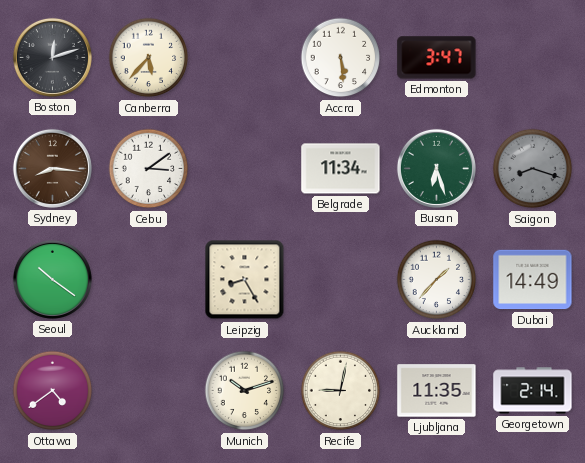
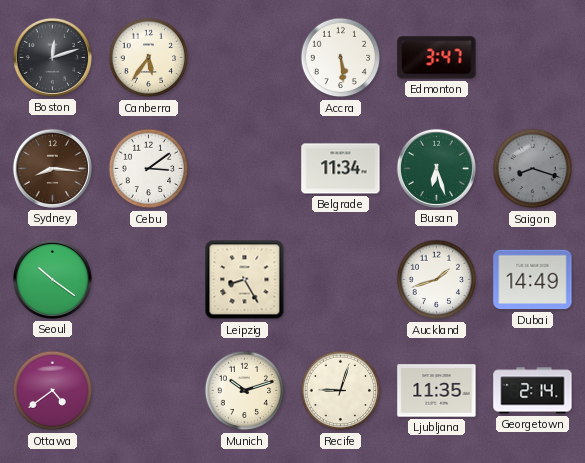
Canberra: 5:37 -> 5:36
Auckland: 1:37 -> 1:42
Recife: 9:02 -> 9:03
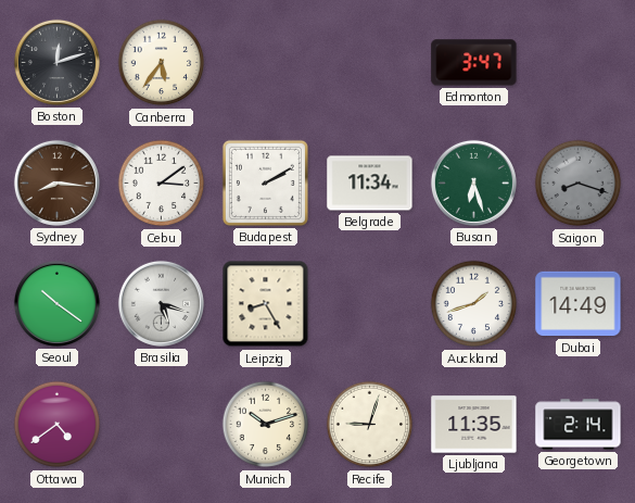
Accra: 5:29 -> none
Budapest: none -> 2:10
Brasilia: none -> 5:18
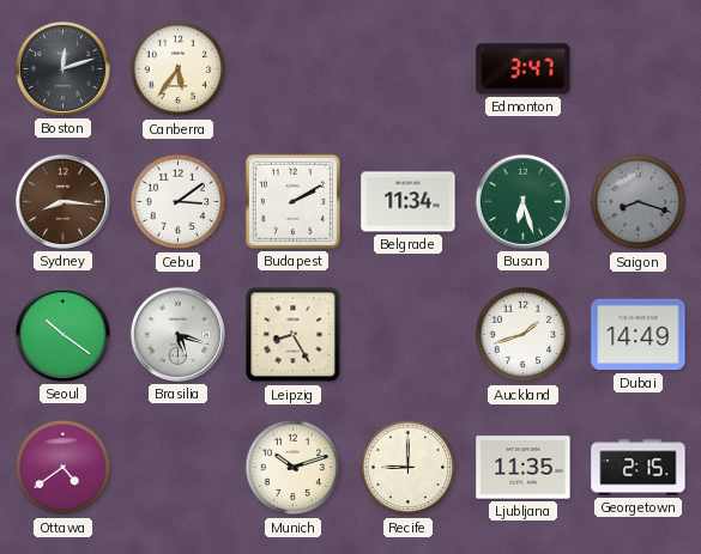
Recife: 9:03 -> 9:00
Georgetown: 2:14 -> 2:15
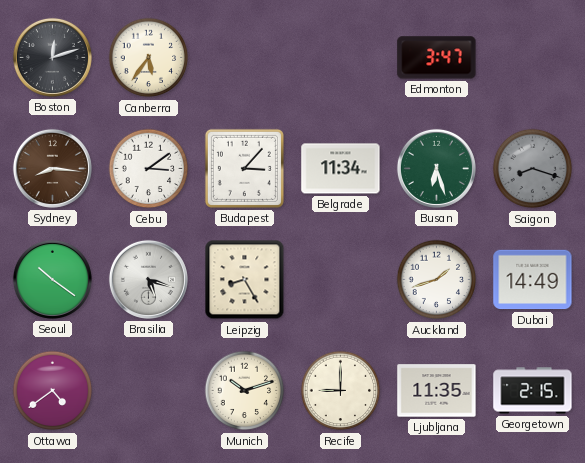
Budapest: 2:10 -> 3:07
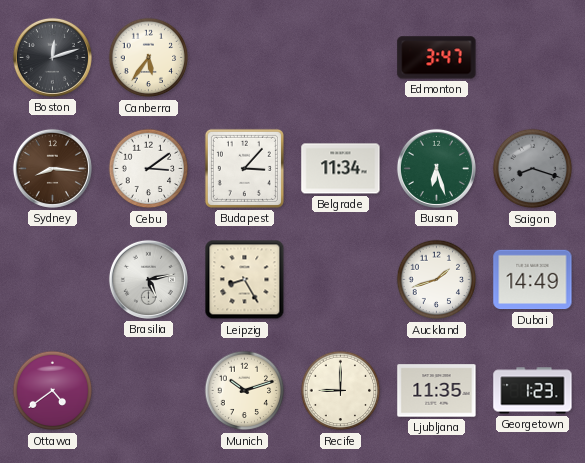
Seoul: 10:21 -> none
Brasilia: 5:18 -> 5:13
Georgetown: 2:15 -> 1:23
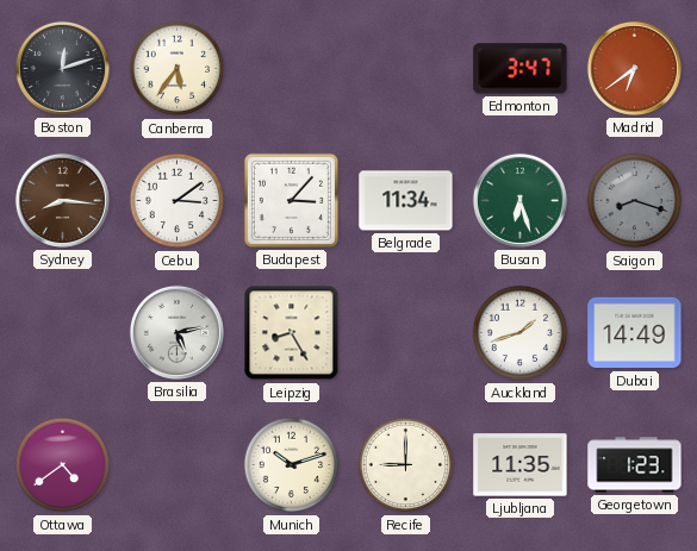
Madrid: none -> 6:39
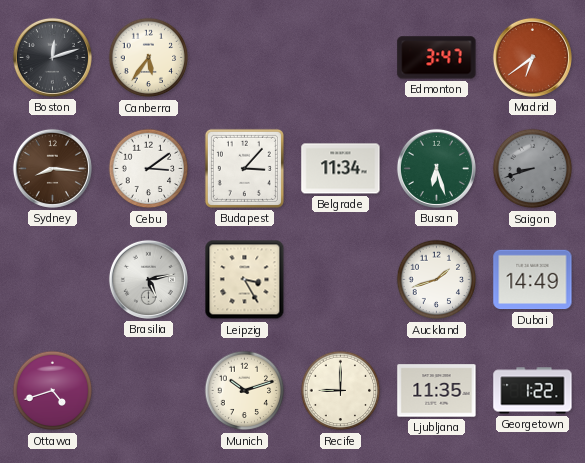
Saigon: 8:18 -> 8:42
Leipzig: 8:25 -> 3:25
Ottawa: 4:39 -> 4:42
Georgetown: 1:23 -> 1:22
